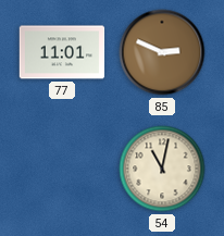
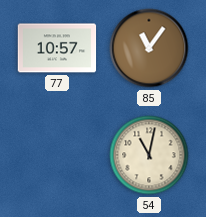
77: 11:01 -> 10:57
85: 2:49 -> 11:06
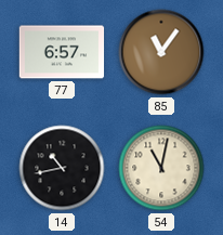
77: 10:57 -> 6:57
14: none -> 10:43
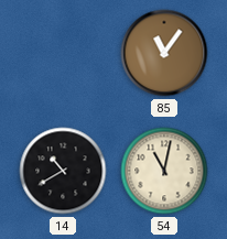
77: 6:57 -> none
14: 10:43 -> 10:40
